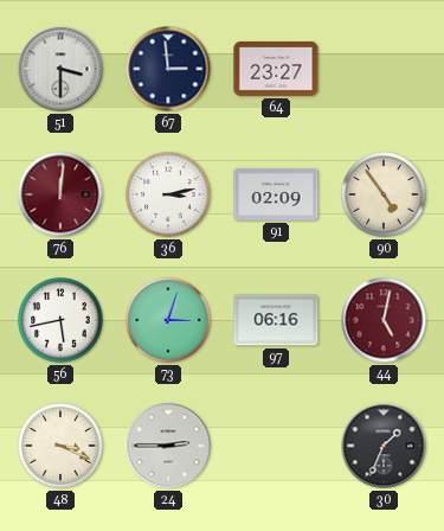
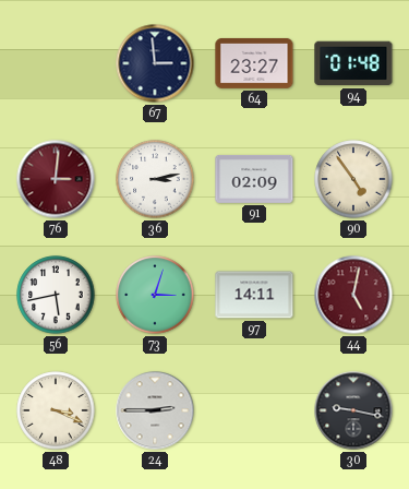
51: 3:30 -> none
94: none -> 01:48
76: 12:01 -> 3:01
97: 06:16 -> 14:11
30: 1:34 -> 9:17
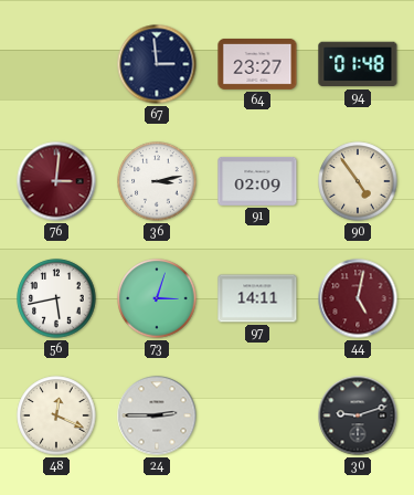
48: 3:19 -> 12:19
30: 9:17 -> 9:12
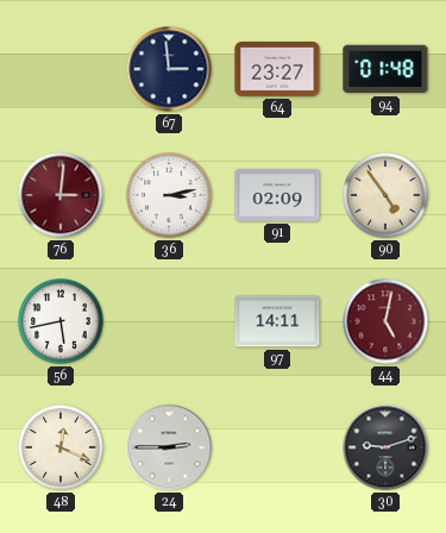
73: 3:03 -> none
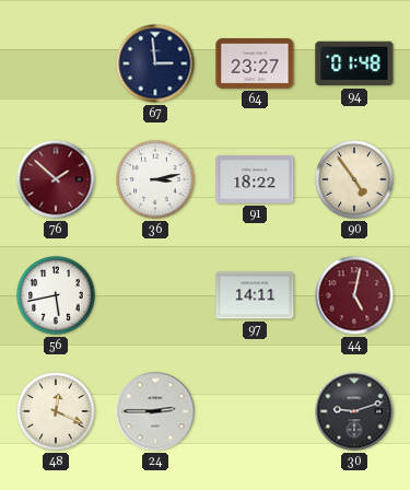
76: 3:01 -> 1:52
91: 02:09 -> 18:22
